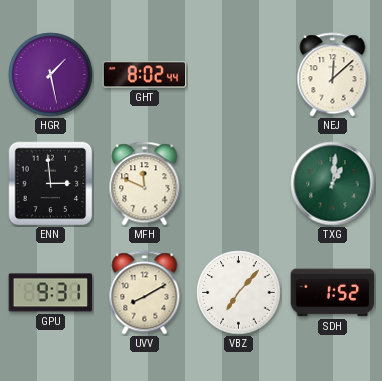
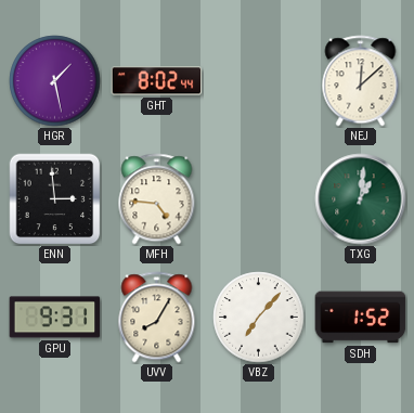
MFH: 11:49 -> 4:46
UVV: 8:10 -> 8:05
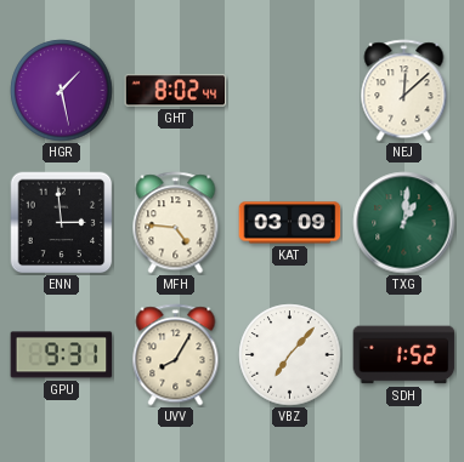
KAT: none -> 03:09
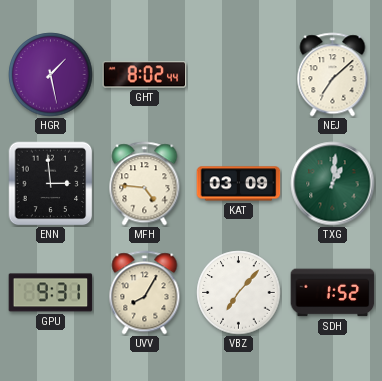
NEJ: 12:08 -> 7:08
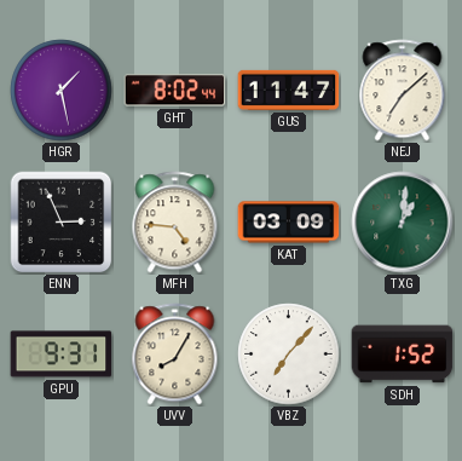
GUS: none -> 11:47
ENN: 2:59 -> 2:56
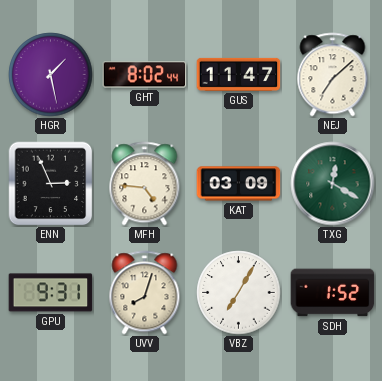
TXG: 1:01 -> 12:20
UVV: 8:05 -> 8:03
VBZ: 7:07 -> 7:05
